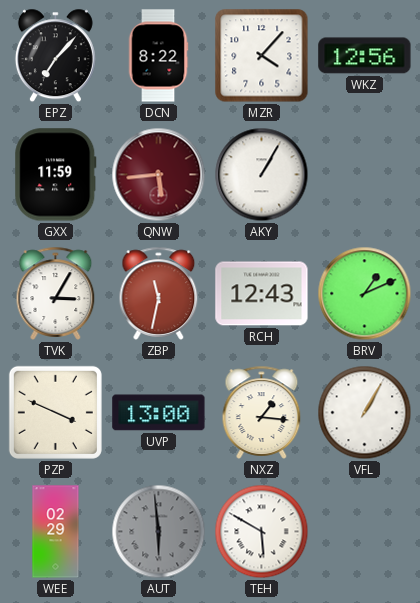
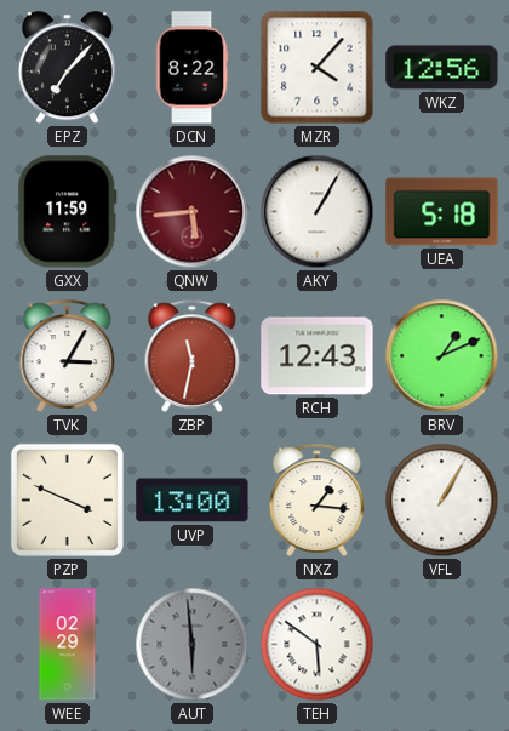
UEA: none -> 5:18
TEH: 5:50 -> 5:51
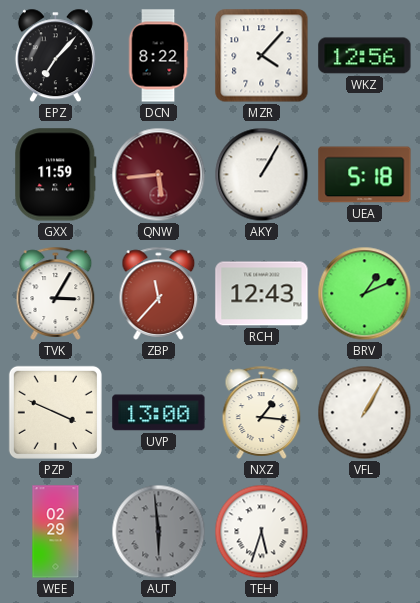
ZBP: 11:32 -> 11:37
TEH: 5:51 -> 5:33
